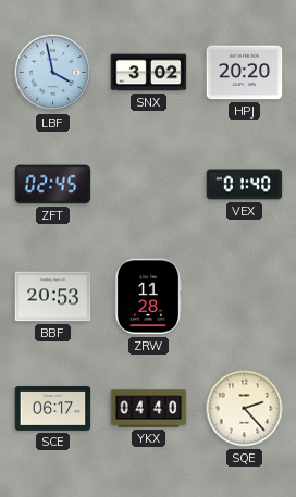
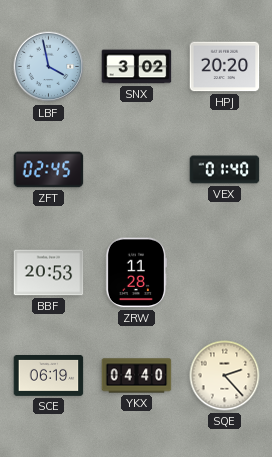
SCE: 06:17 -> 06:19
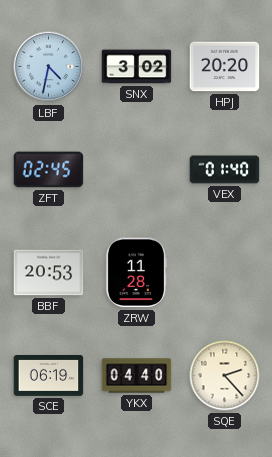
LBF: 3:58 -> 4:32
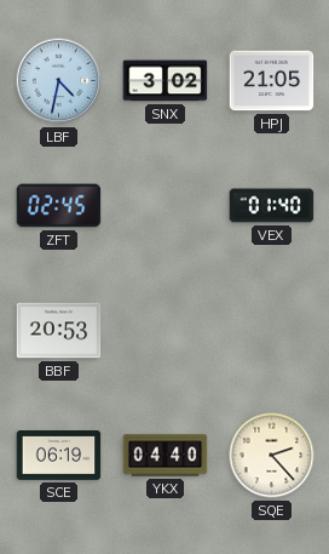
HPJ: 20:20 -> 21:05
ZRW: 11:28 -> none
